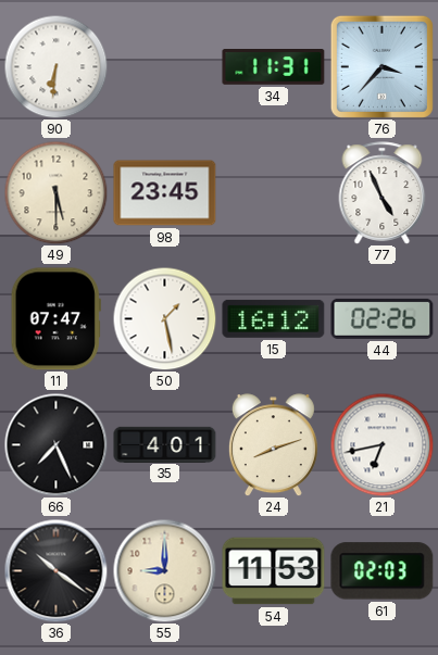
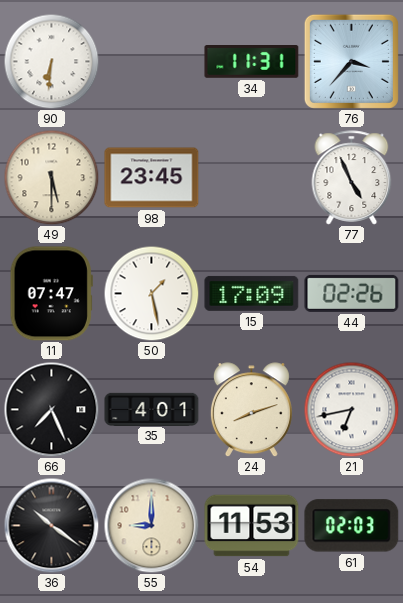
15: 16:12 -> 17:09
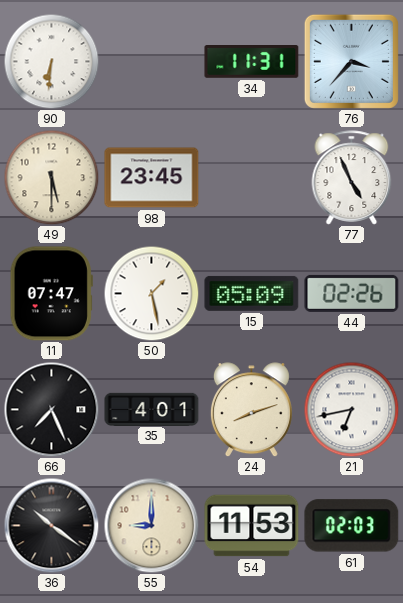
15: 17:09 -> 05:09
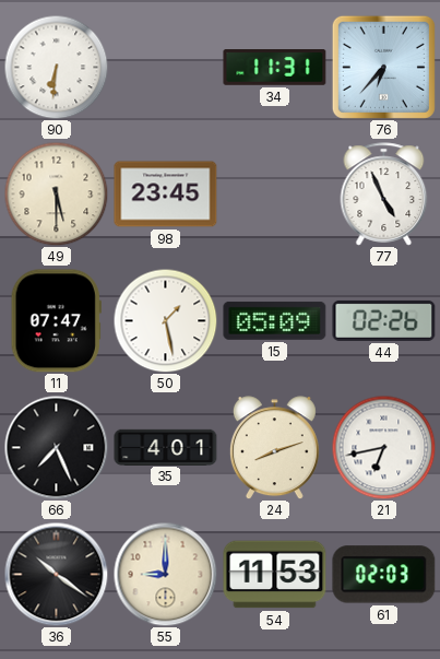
76: 3:37 -> 6:37
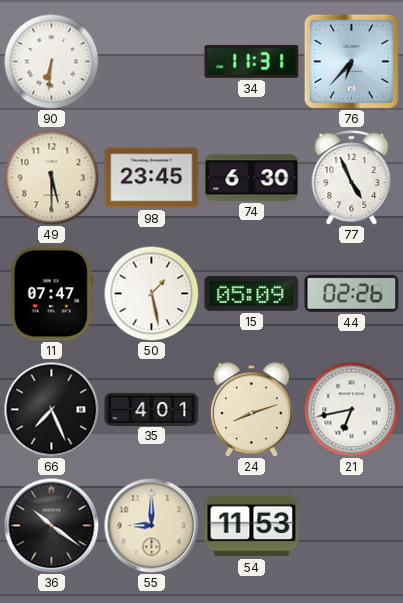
74: none -> 6:30
61: 02:03 -> none
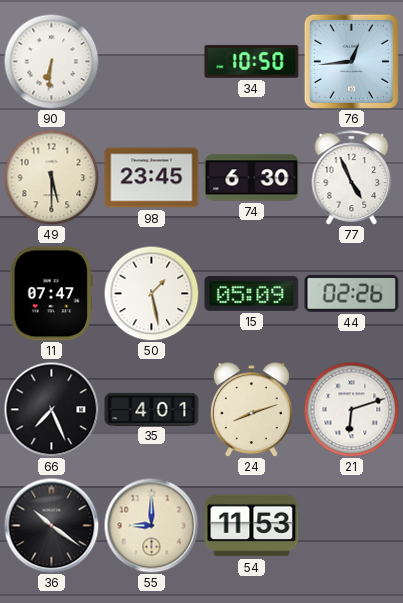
34: 11:31 -> 10:50
76: 6:37 -> 12:44
21: 6:43 -> 6:12
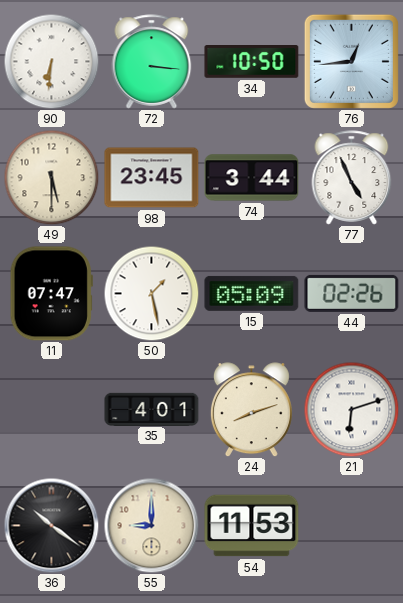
72: none -> 3:16
74: 6:30 -> 3:44
66: 7:26 -> none
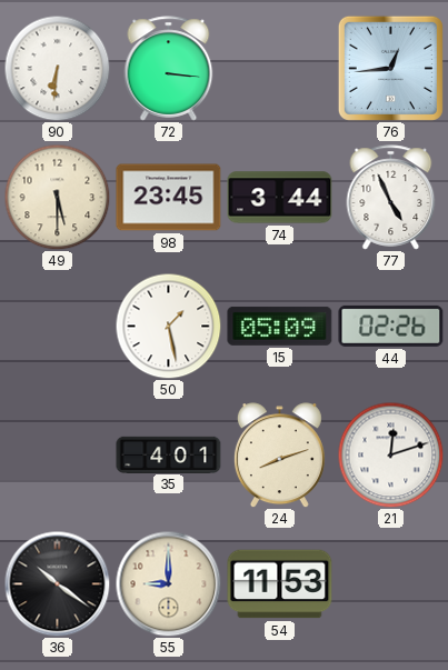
34: 10:50 -> none
11: 07:47 -> none
21: 6:12 -> 12:12
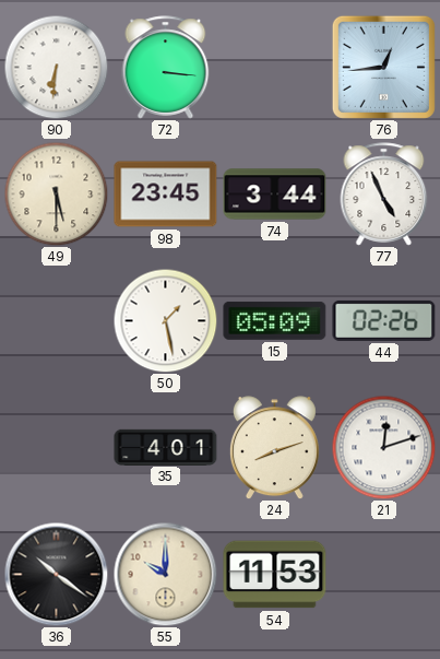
55: 9:00 -> 10:00
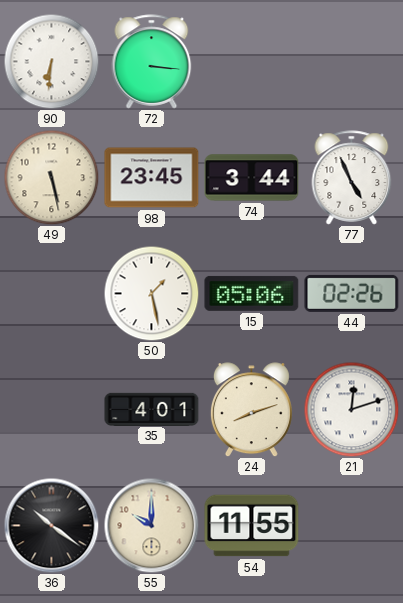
76: 12:44 -> none
49: 5:30 -> 5:28
15: 05:09 -> 05:06
54: 11:53 -> 11:55
